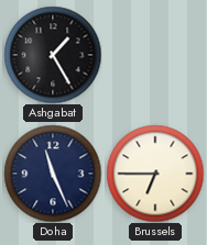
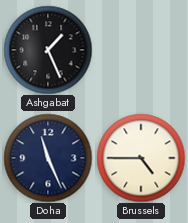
Ashgabat: 1:25 -> 1:26
Brussels: 6:45 -> 4:45
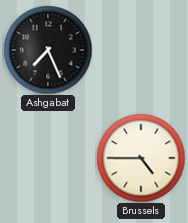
Ashgabat: 1:26 -> 7:26
Doha: 11:26 -> none
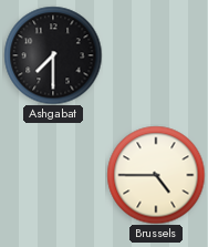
Ashgabat: 7:26 -> 7:30
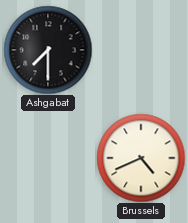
Brussels: 4:45 -> 4:41
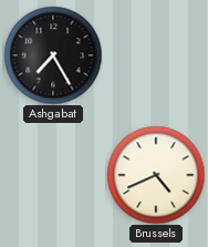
Ashgabat: 7:30 -> 7:25
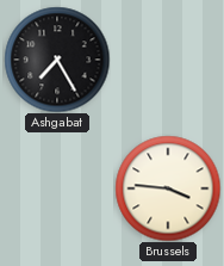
Brussels: 4:41 -> 3:46
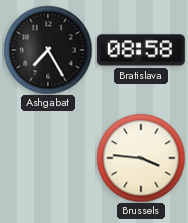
Bratislava: none -> 08:58
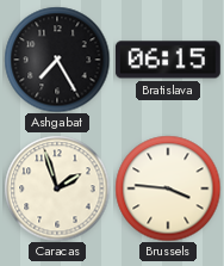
Bratislava: 08:58 -> 06:15
Caracas: none -> 1:57
